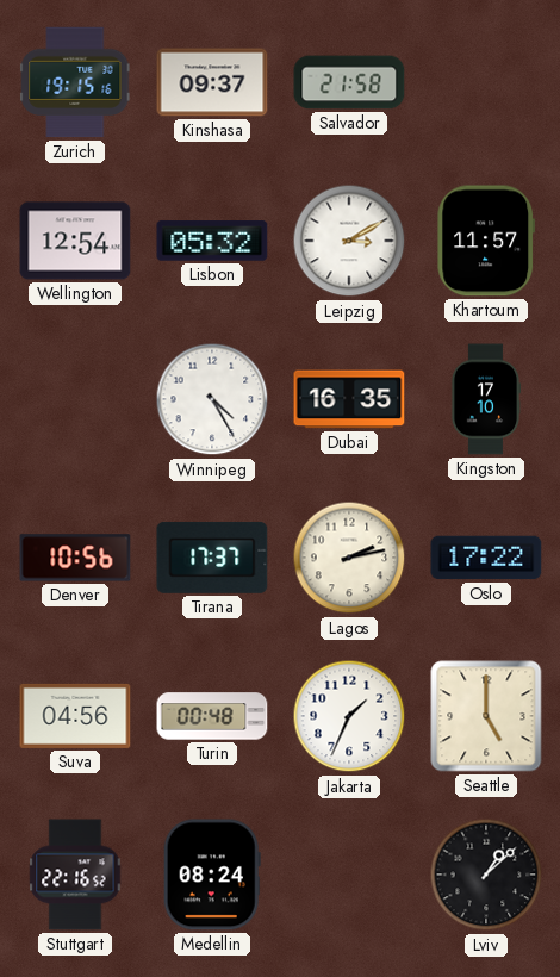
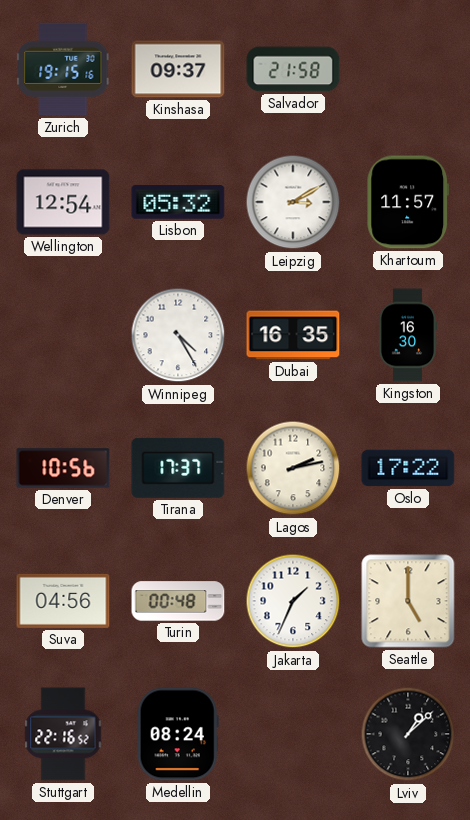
Kingston: 17:10 -> 16:30
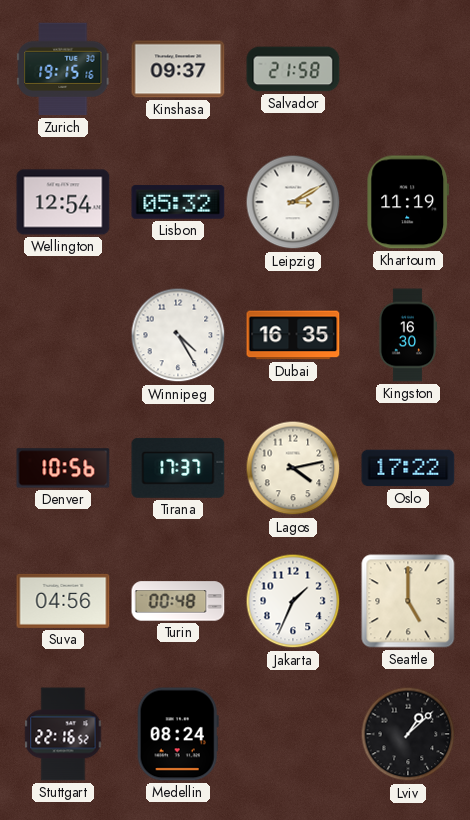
Khartoum: 11:57 -> 11:19
Lagos: 2:13 -> 4:13
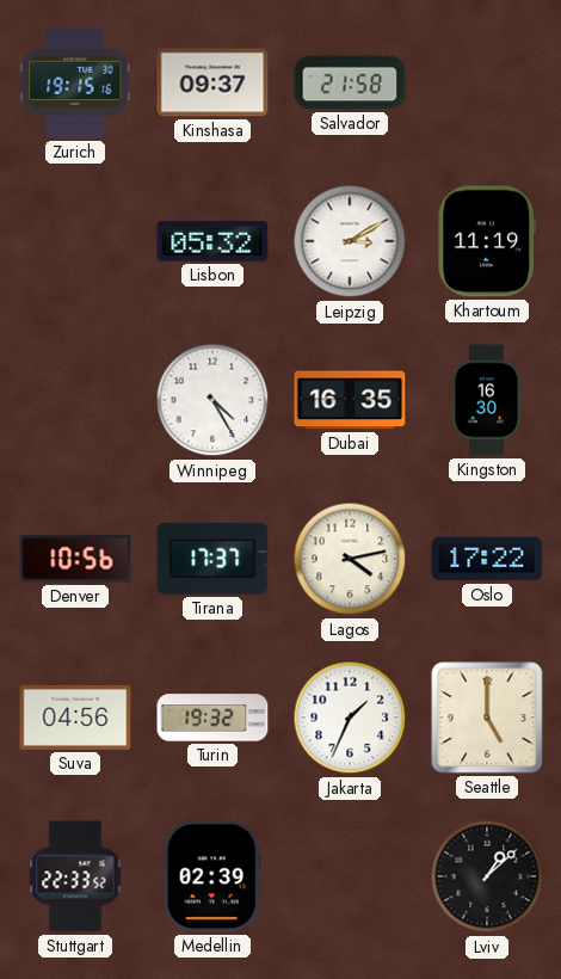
Wellington: 12:54 -> none
Turin: 00:48 -> 19:32
Stuttgart: 22:16 -> 22:33
Medellin: 08:24 -> 02:39
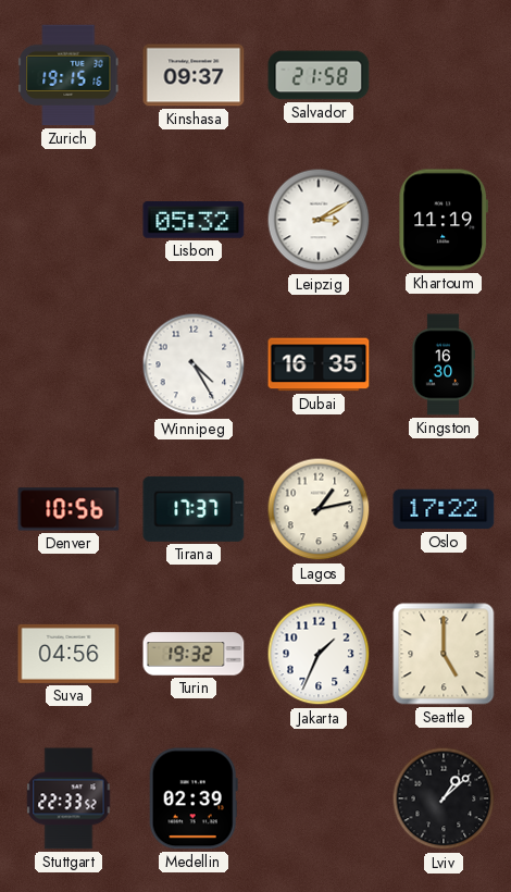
Lagos: 4:13 -> 1:13
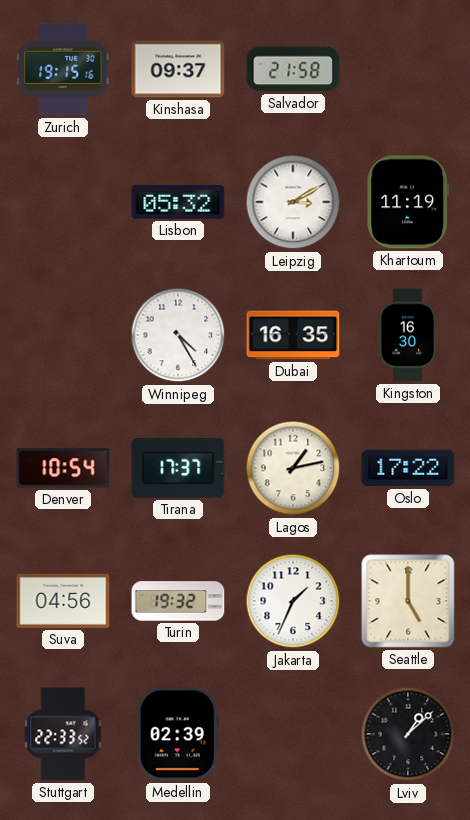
Denver: 10:56 -> 10:54
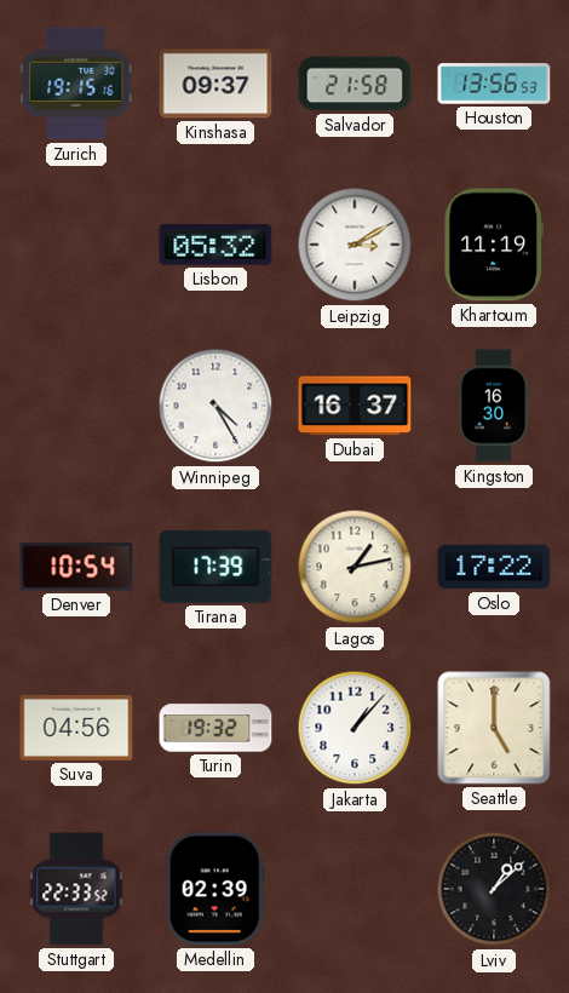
Houston: none -> 13:56
Dubai: 16:35 -> 16:37
Tirana: 17:37 -> 17:39
Jakarta: 1:34 -> 1:07
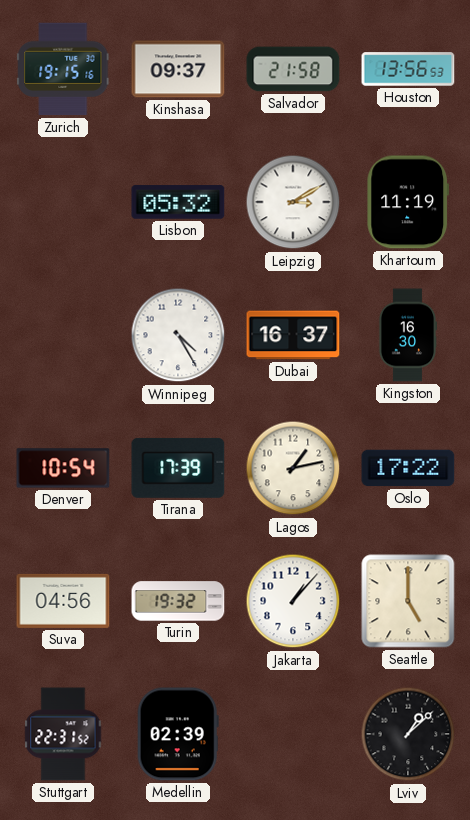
Stuttgart: 22:33 -> 22:31
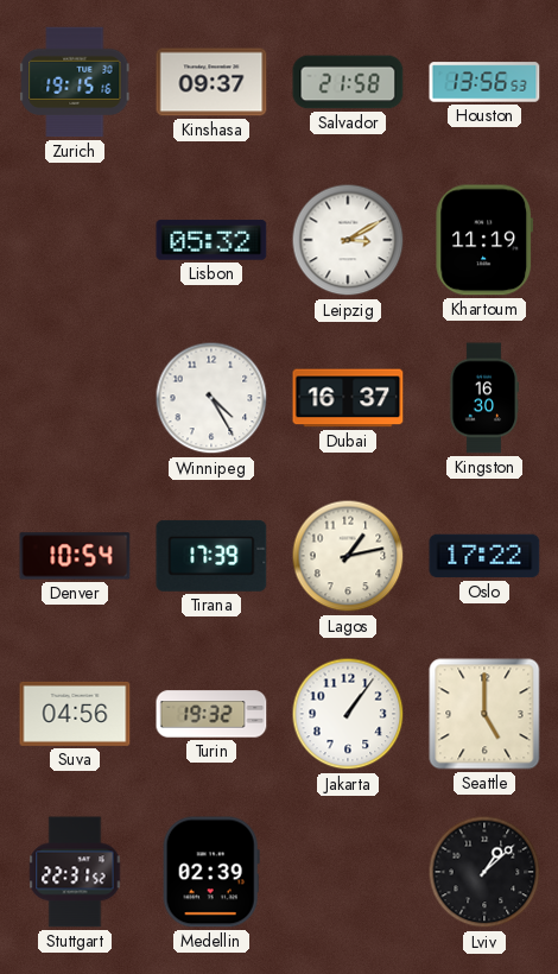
Jakarta: 1:07 -> 1:06
